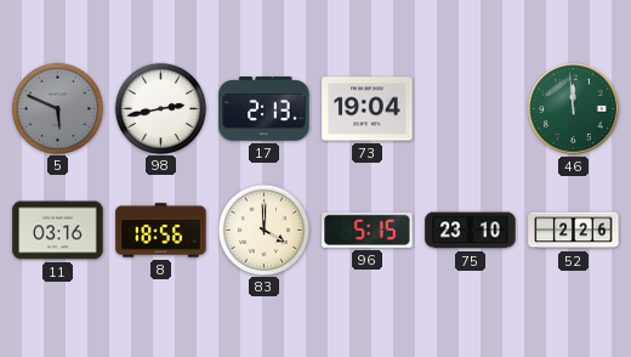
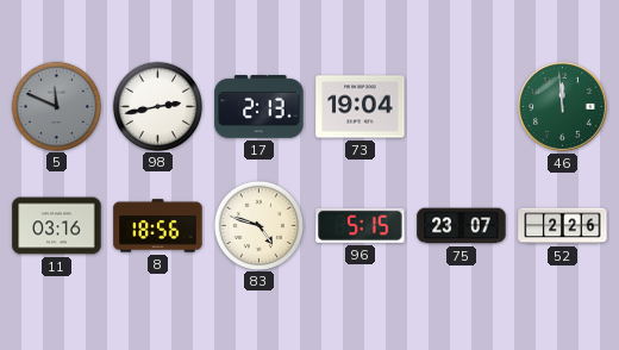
5: 5:49 -> 11:49
83: 4:00 -> 4:48
75: 23:10 -> 23:07
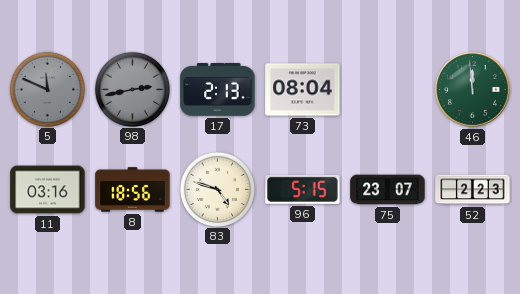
98 dial: white -> grey
73: 19:04 -> 08:04
52: 2:26 -> 2:23
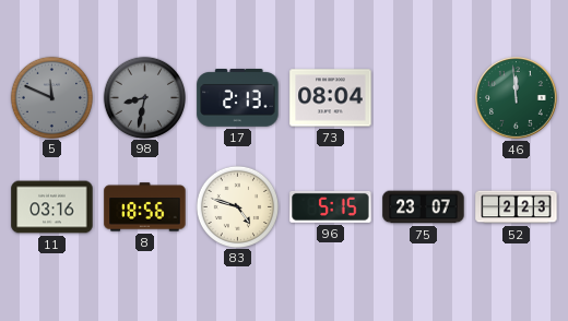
98: 2:43 -> 8:32
